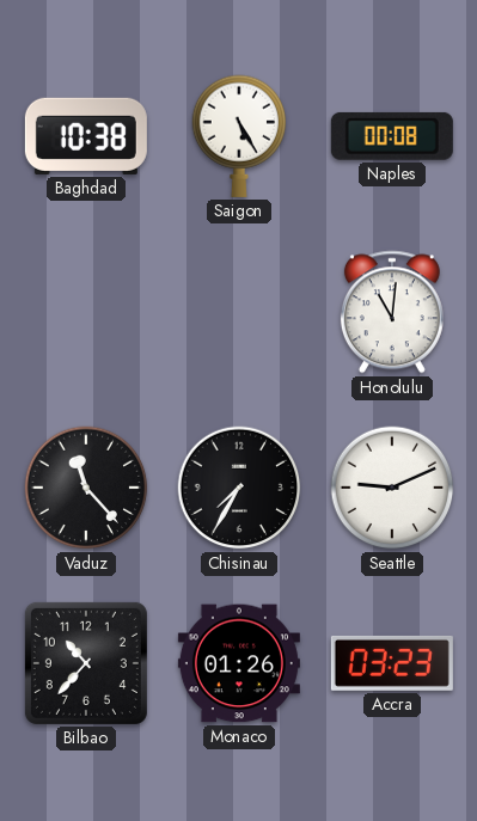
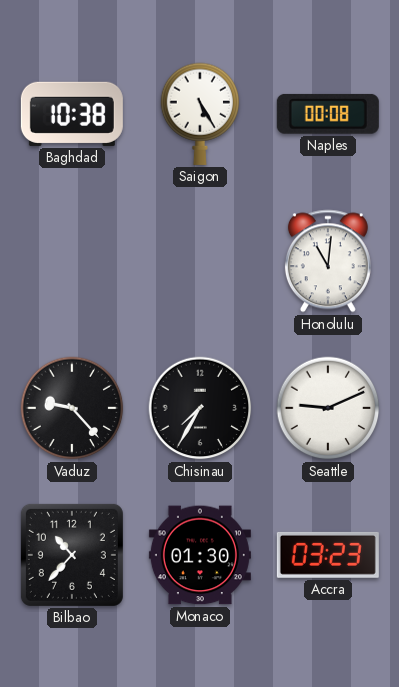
Vaduz: 11:23 -> 9:23
Monaco: 01:26 -> 01:30
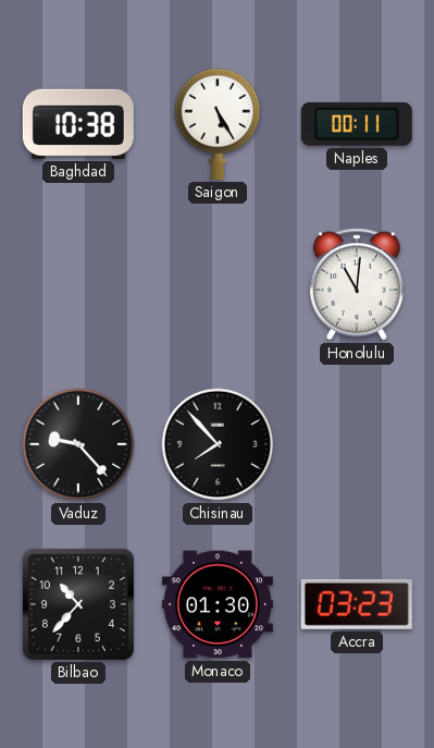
Naples: 00:08 -> 00:11
Chisinau: 7:35 -> 7:53
Seattle: 9:11 -> none
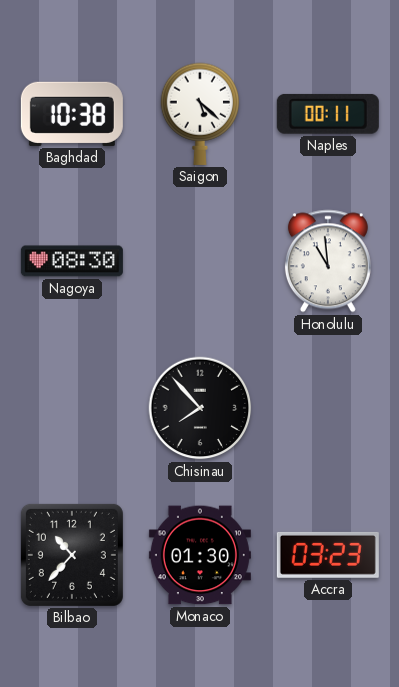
Saigon: 5:25 -> 5:22
Nagoya: none -> 08:30
Honolulu: 11:01 -> 10:59
Vaduz: 9:23 -> none
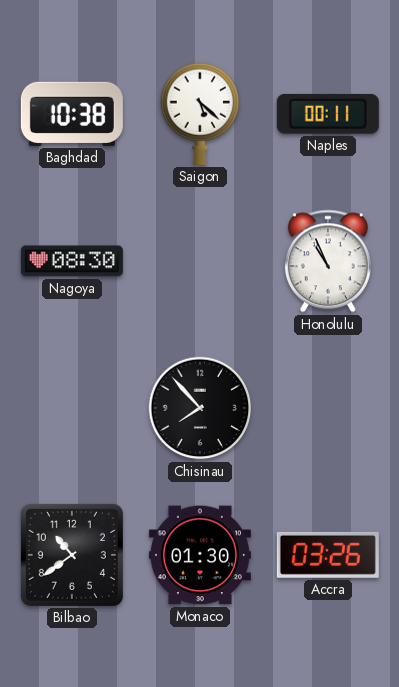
Honolulu: 10:59 -> 10:56
Bilbao: 10:37 -> 10:39
Accra: 03:23 -> 03:26
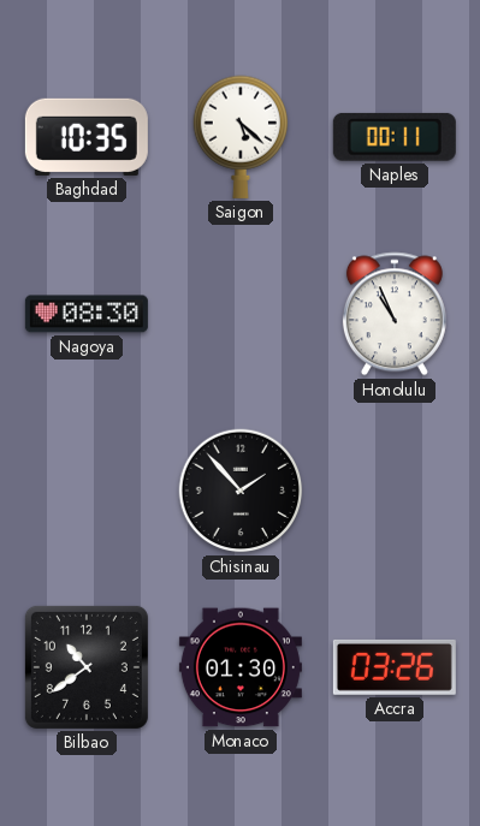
Baghdad: 10:38 -> 10:35
Chisinau: 7:53 -> 1:53
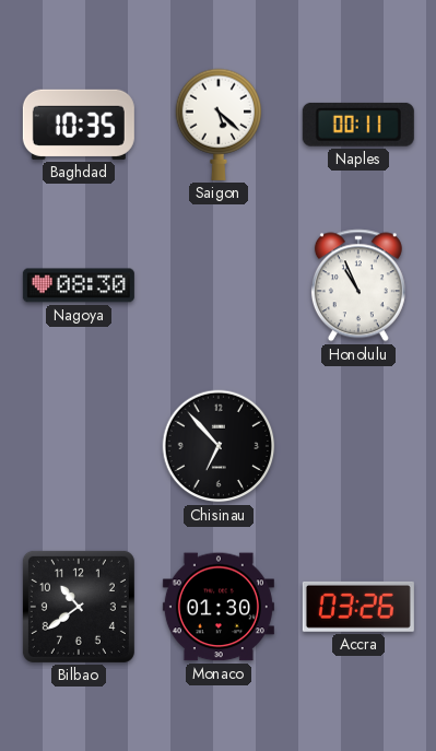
Chisinau: 1:53 -> 6:53
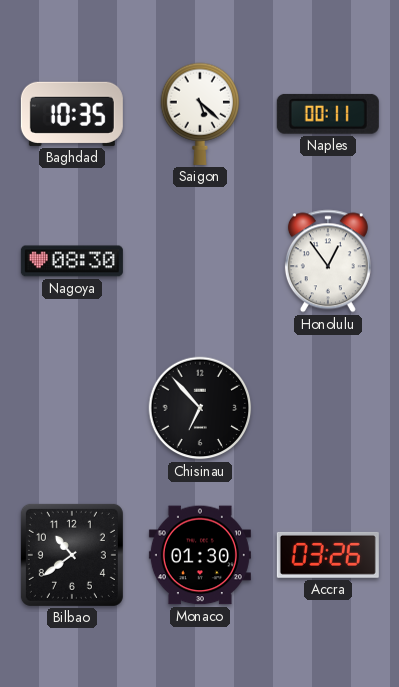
Honolulu: 10:56 -> 12:54
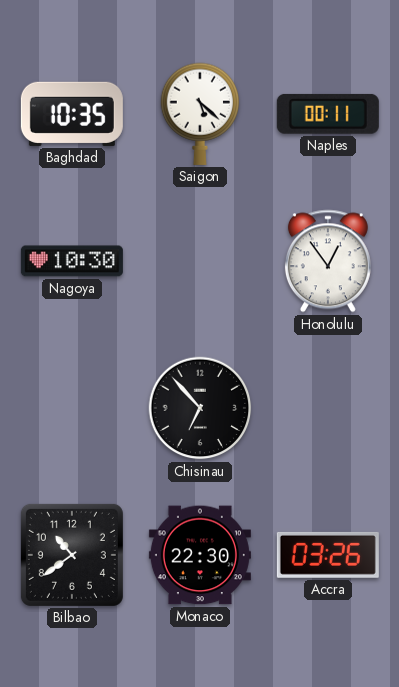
Nagoya: 08:30 -> 10:30
Monaco: 01:30 -> 22:30
